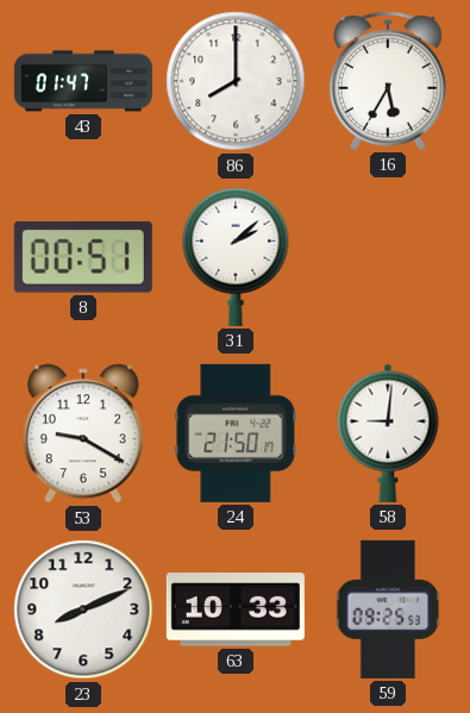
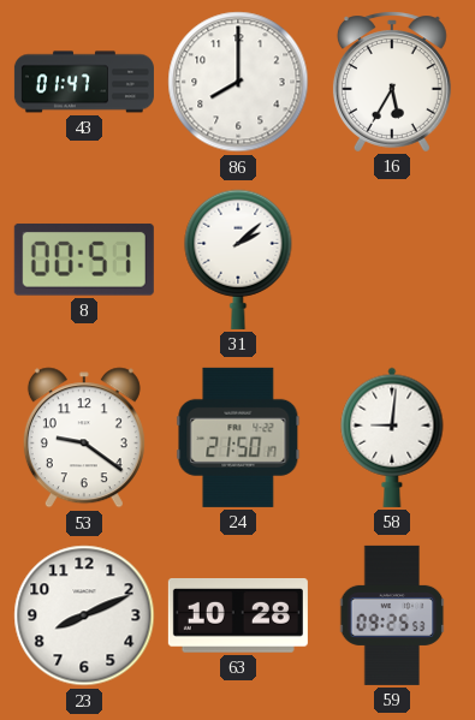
53: 9:20 -> 9:21
63: 10:33 -> 10:28
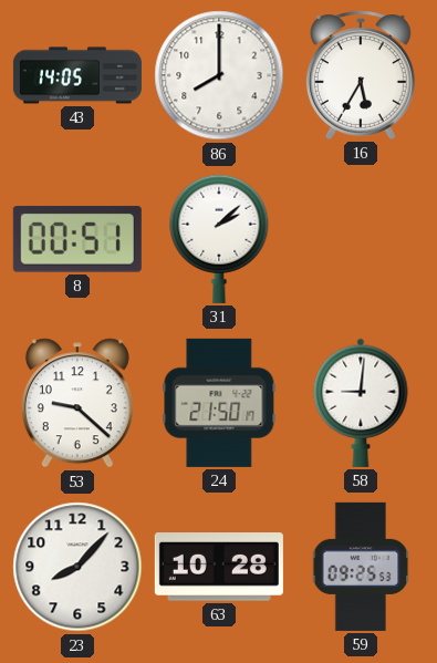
43: 01:47 -> 14:05
53: 9:21 -> 9:22
23: 8:11 -> 8:07
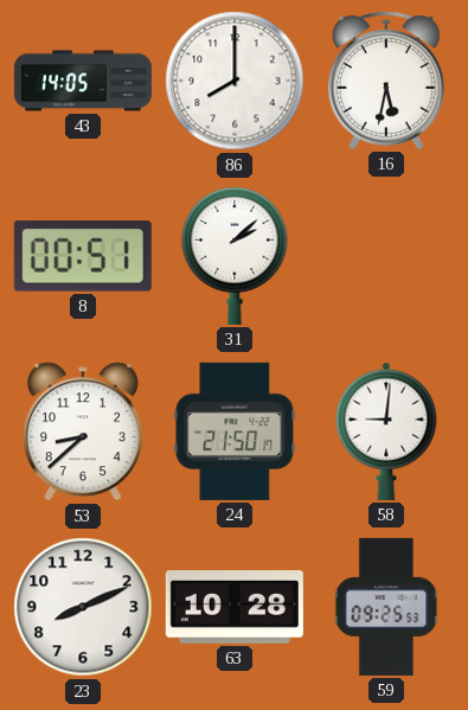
16: 5:35 -> 5:32
53: 9:22 -> 8:38
23: 8:07 -> 8:11
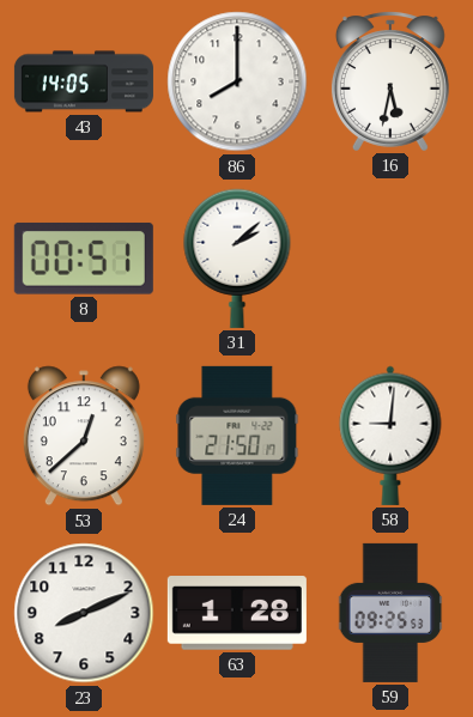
53: 8:38 -> 12:38
63: 10:28 -> 1:28
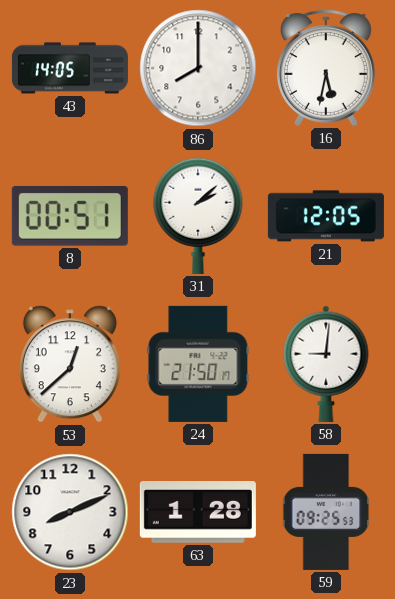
21: none -> 12:05
